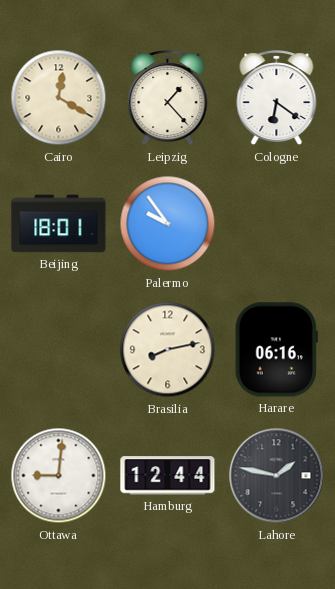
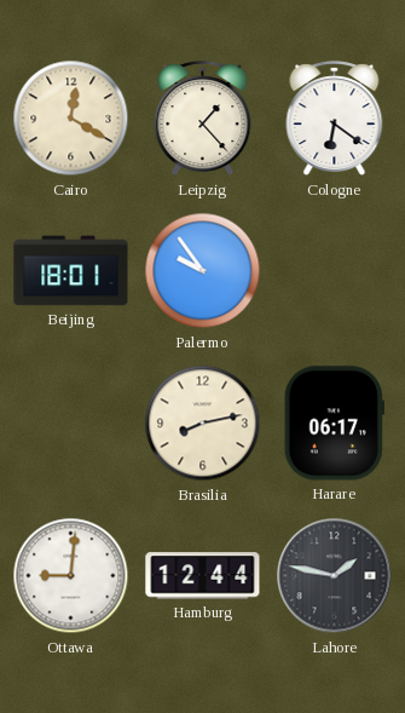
Harare: 06:16 -> 06:17
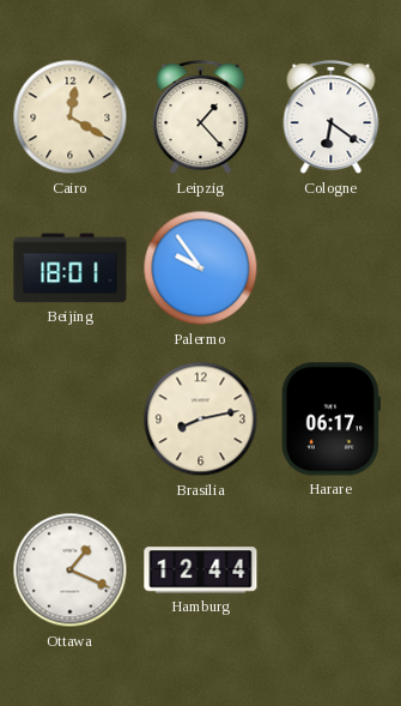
Ottawa: 9:01 -> 1:19
Lahore: 1:47 -> none
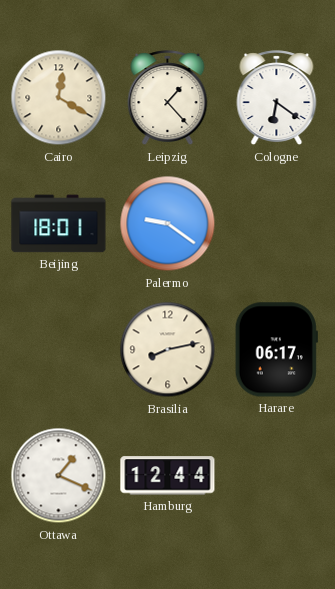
Palermo: 9:54 -> 9:21
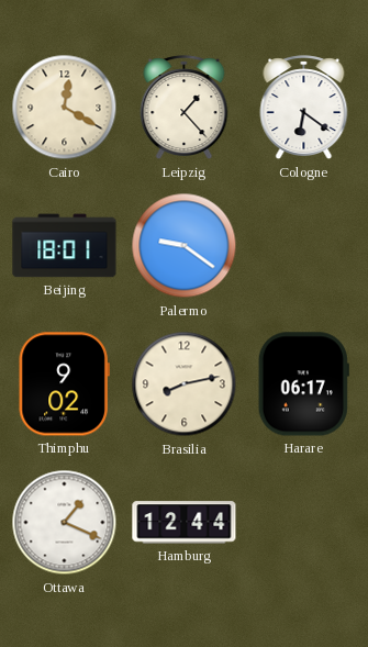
Thimphu: none -> 9:02
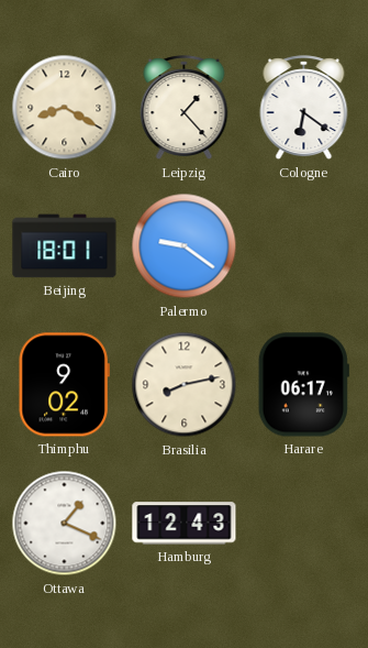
Cairo: 12:20 -> 8:20
Hamburg: 12:44 -> 12:43
